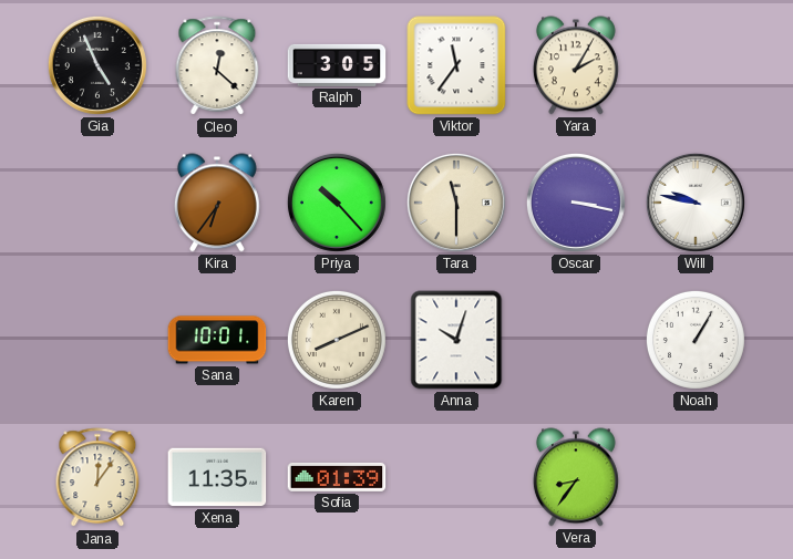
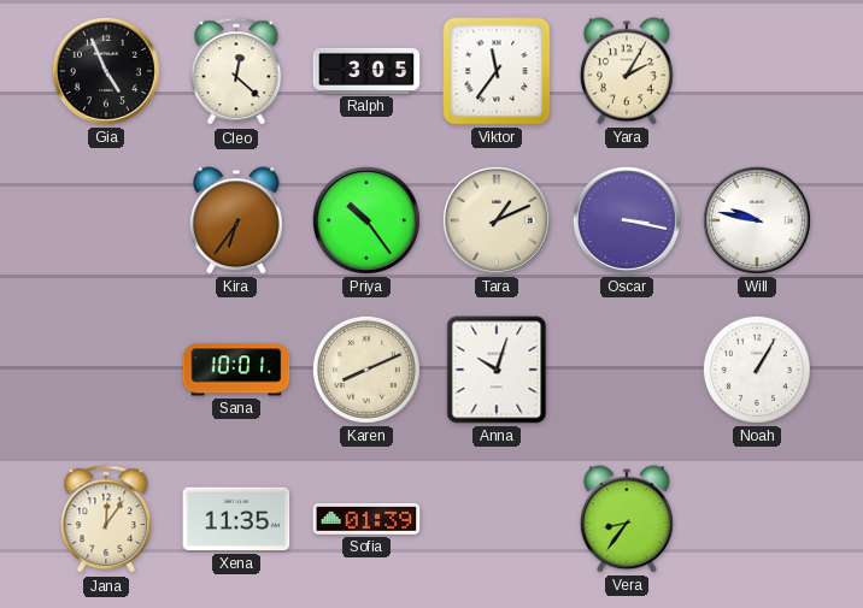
Priya: 10:23 -> 10:24
Tara: 11:30 -> 1:11
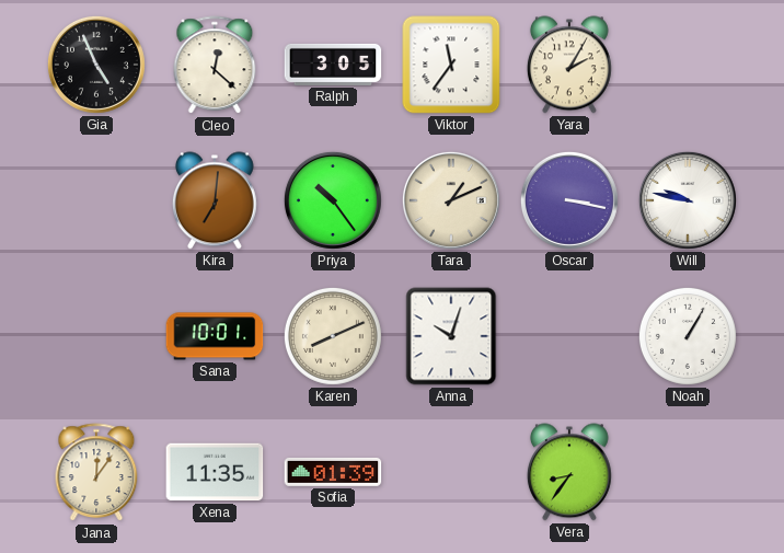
Kira: 6:36 -> 7:01
